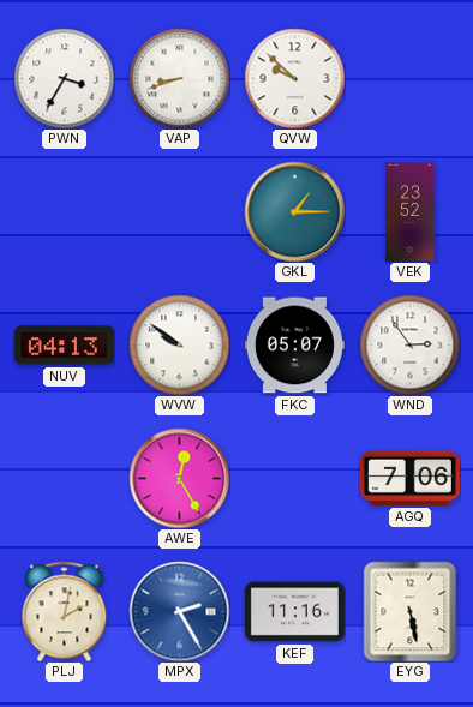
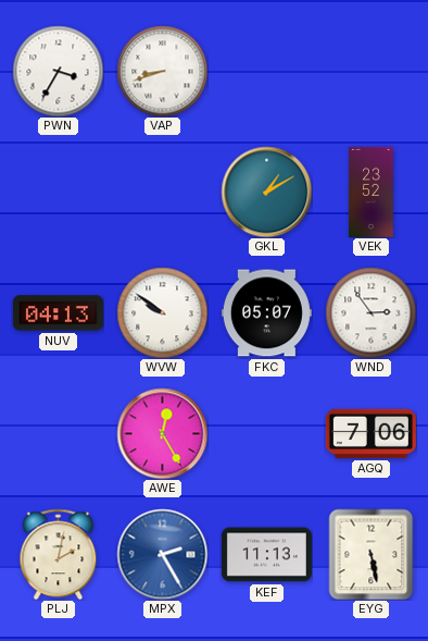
QVW: 9:52 -> none
GKL: 1:15 -> 1:10
KEF: 11:16 -> 11:13
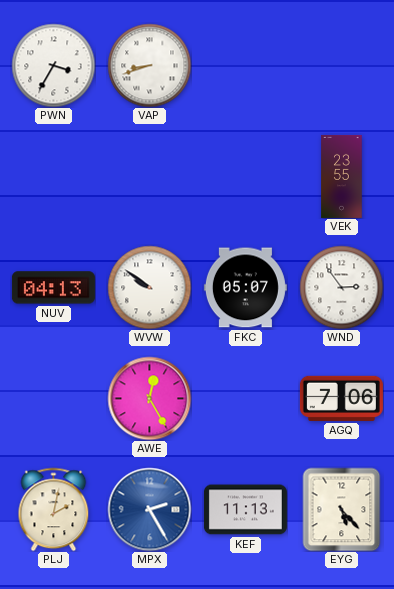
GKL: 1:10 -> none
VEK: 23:52 -> 23:55
EYG: 5:28 -> 5:23
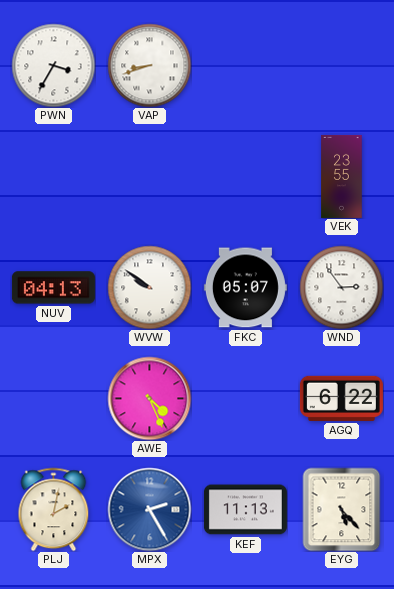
AWE: 12:25 -> 4:26
AGQ: 7:06 -> 6:22
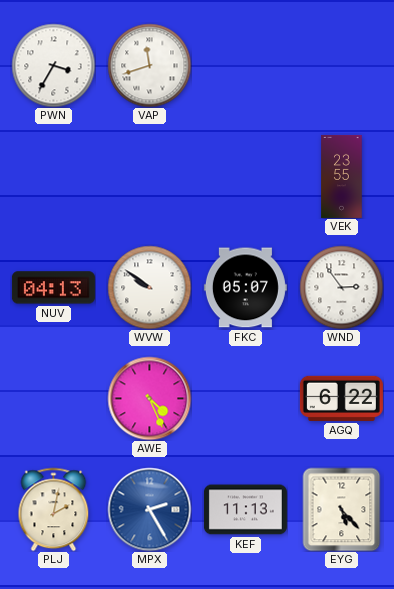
VAP: 8:42 -> 11:42
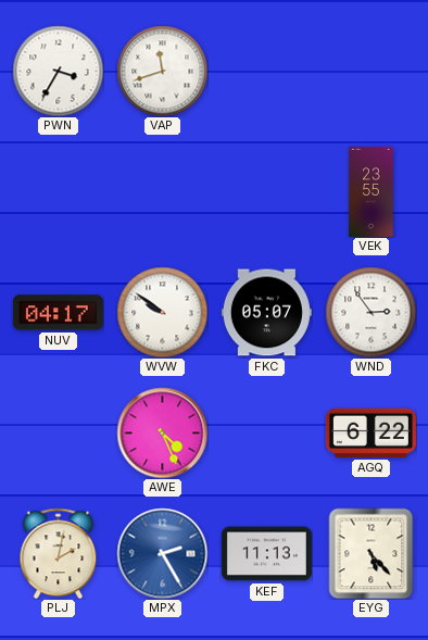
NUV: 04:13 -> 04:17
